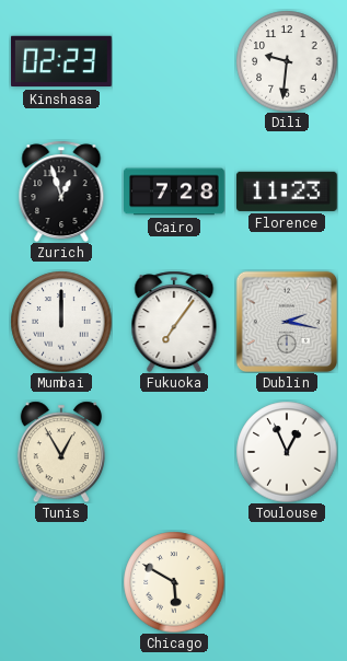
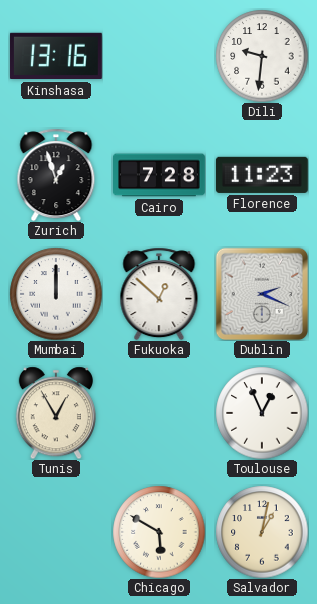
Kinshasa: 02:23 -> 13:16
Fukuoka: 7:06 -> 12:52
Dublin: 2:17 -> 2:19
Salvador: none -> 1:02
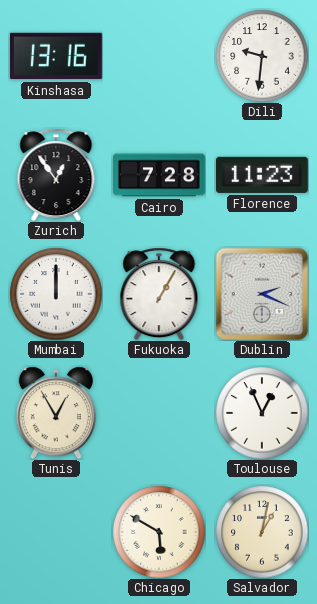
Zurich: 12:57 -> 12:54
Fukuoka: 12:52 -> 1:05
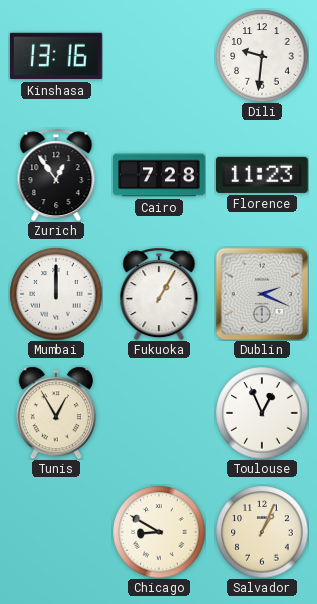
Chicago: 5:50 -> 8:50
Salvador: 1:02 -> 1:04
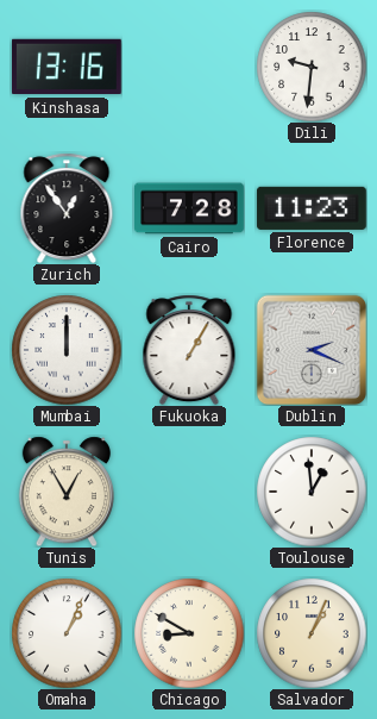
Toulouse: 12:56 -> 12:59
Omaha: none -> 1:04
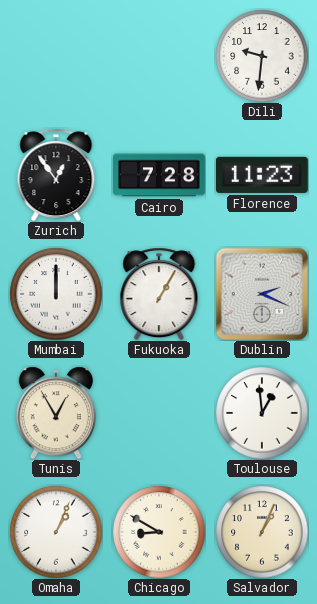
Kinshasa: 13:16 -> none
